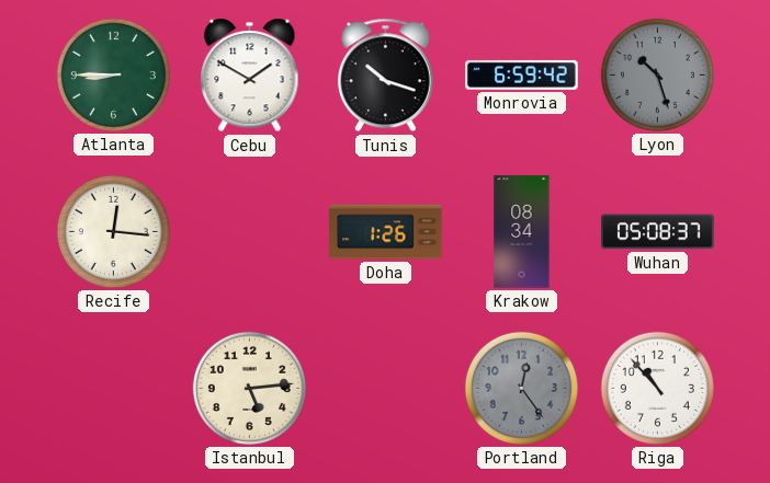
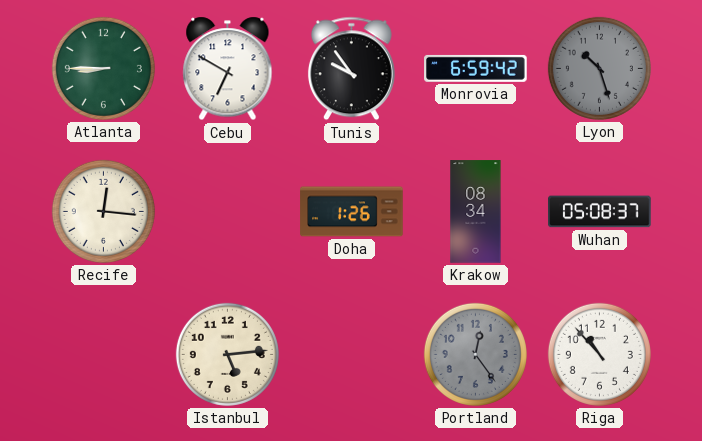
Cebu: 1:50 -> 6:50
Tunis: 10:18 -> 9:54
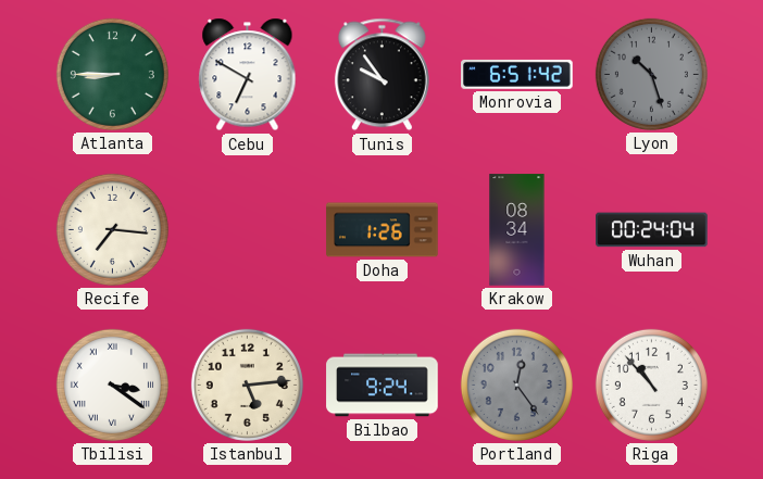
Monrovia: 6:59 -> 6:51
Recife: 12:16 -> 7:16
Wuhan: 05:08 -> 00:24
Tbilisi: none -> 3:21
Bilbao: none -> 9:24
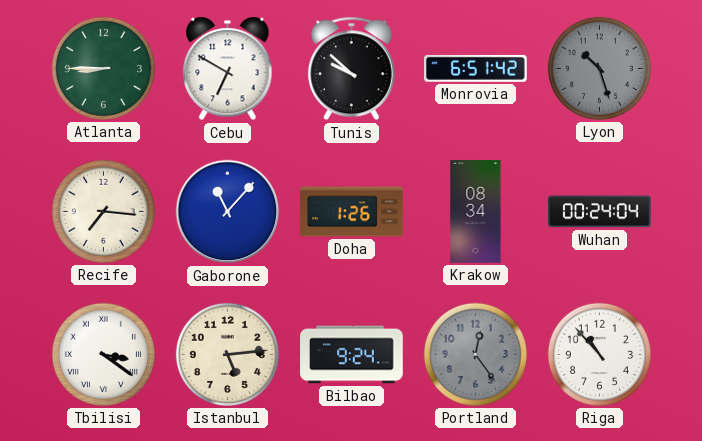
Tunis: 9:54 -> 9:52
Gaborone: none -> 11:07
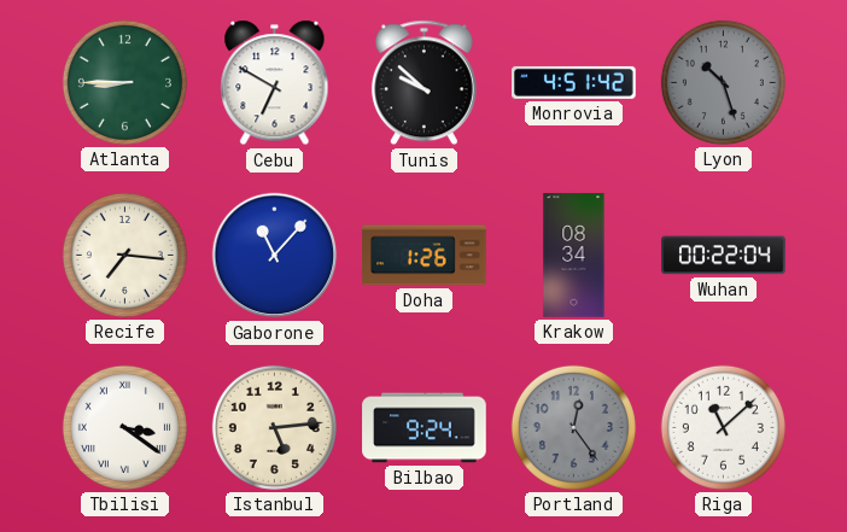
Monrovia: 6:51 -> 4:51
Wuhan: 00:24 -> 00:22
Riga: 10:53 -> 11:08
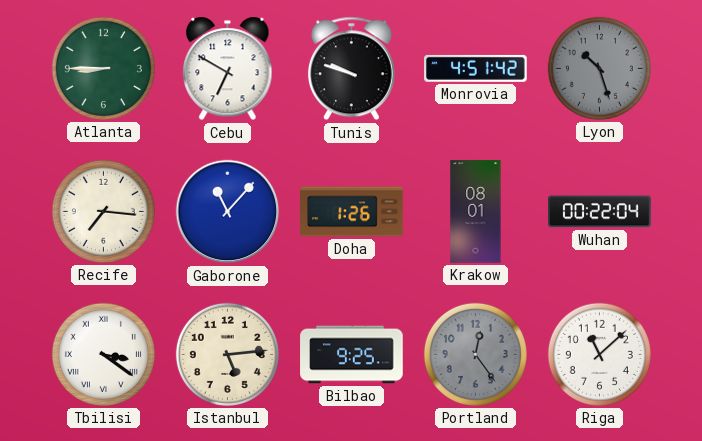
Tunis: 9:52 -> 9:48
Krakow: 08:34 -> 08:01
Bilbao: 9:24 -> 9:25
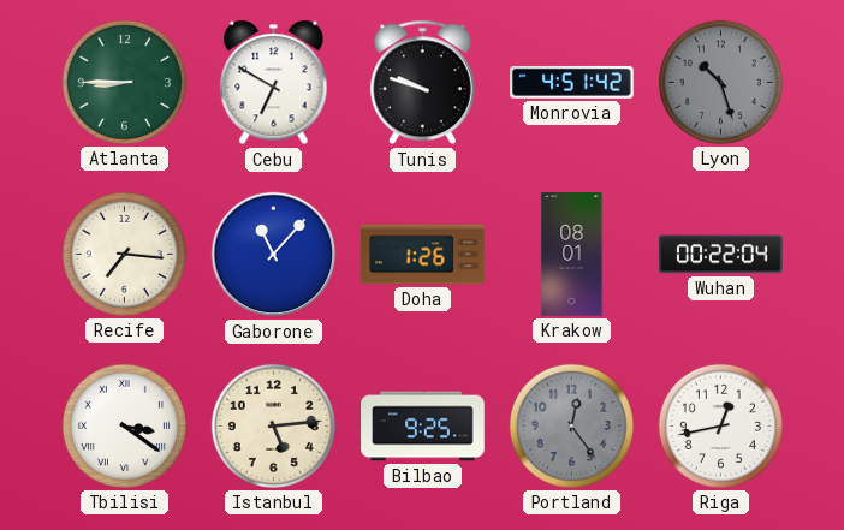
Riga: 11:08 -> 12:43
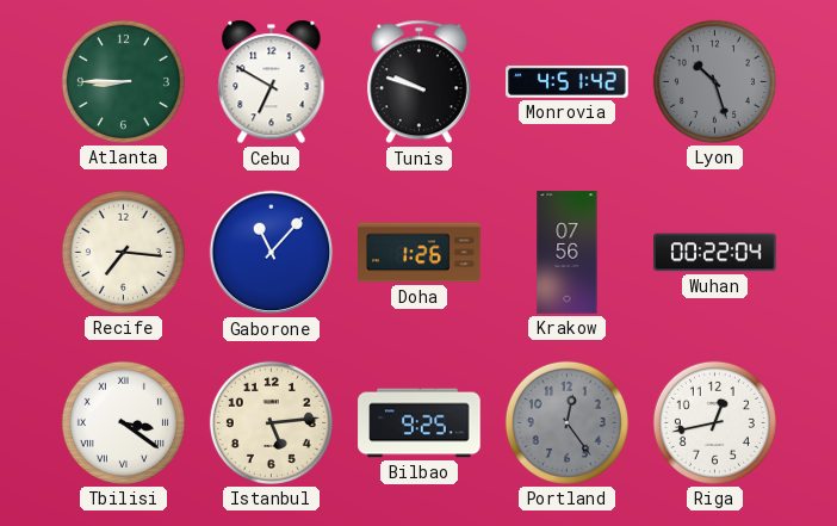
Krakow: 08:01 -> 07:56
